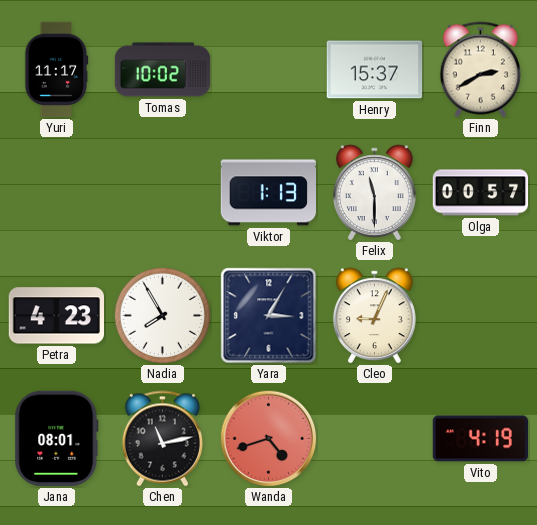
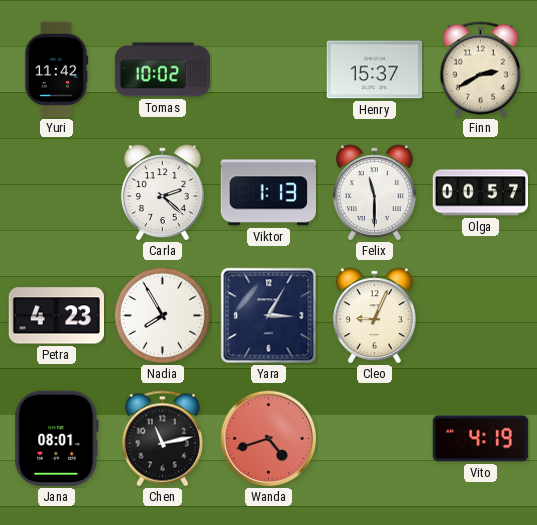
Yuri: 11:17 -> 11:42
Carla: none -> 2:22
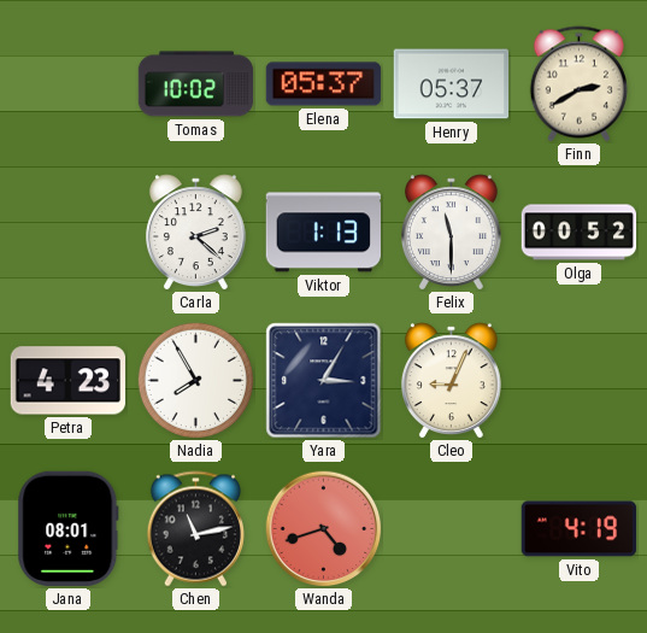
Yuri: 11:42 -> none
Elena: none -> 05:37
Henry: 15:37 -> 05:37
Olga: 00:57 -> 00:52
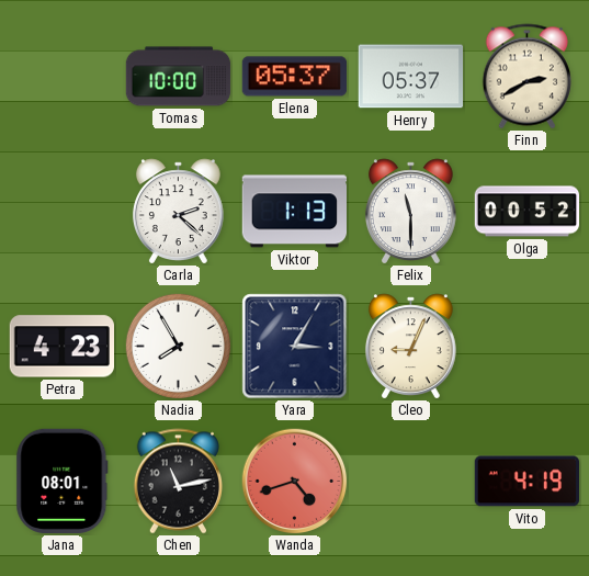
Tomas: 10:02 -> 10:00
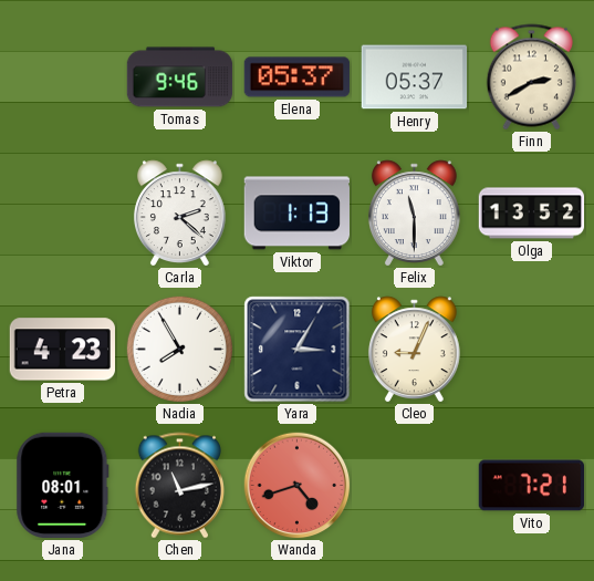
Tomas: 10:00 -> 9:46
Olga: 00:52 -> 13:52
Vito: 4:19 -> 7:21
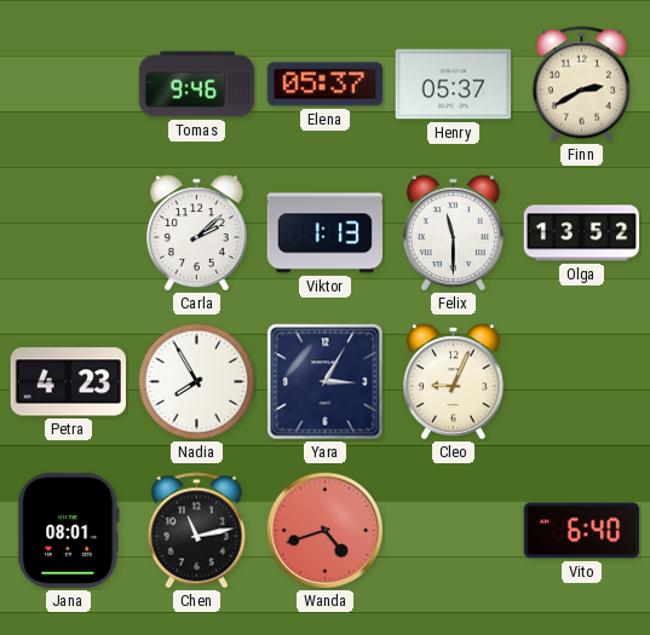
Carla: 2:22 -> 2:08
Vito: 7:21 -> 6:40
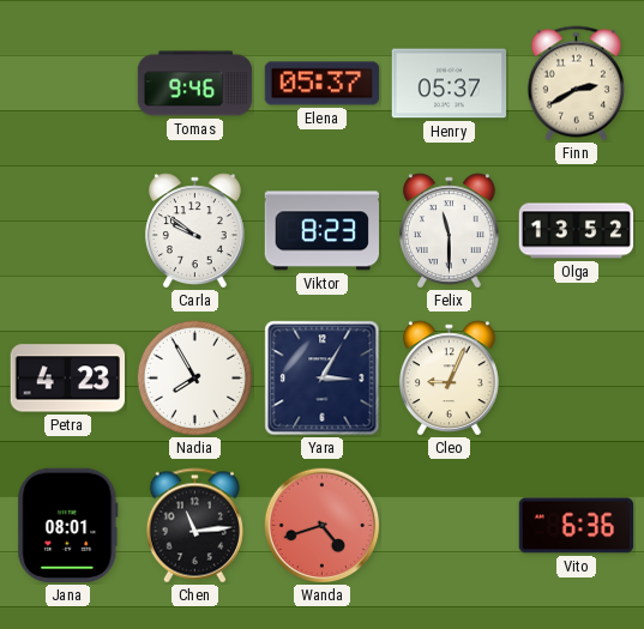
Carla: 2:08 -> 9:51
Viktor: 1:13 -> 8:23
Chen: 11:13 -> 11:14
Vito: 6:40 -> 6:36
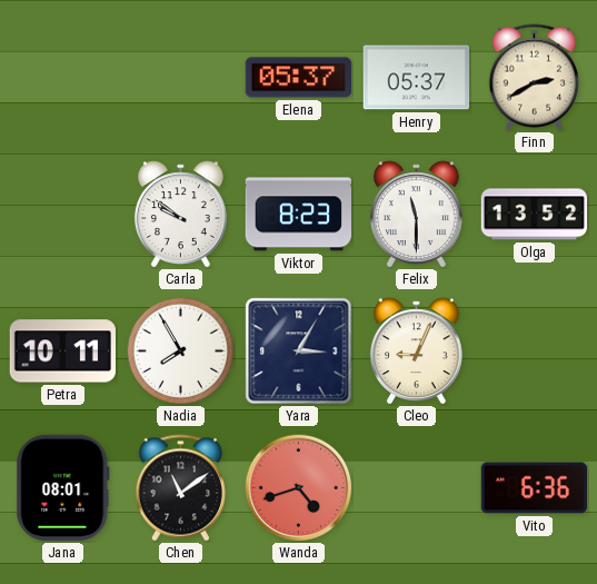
Tomas: 9:46 -> none
Petra: 4:23 -> 10:11
Chen: 11:14 -> 11:09
